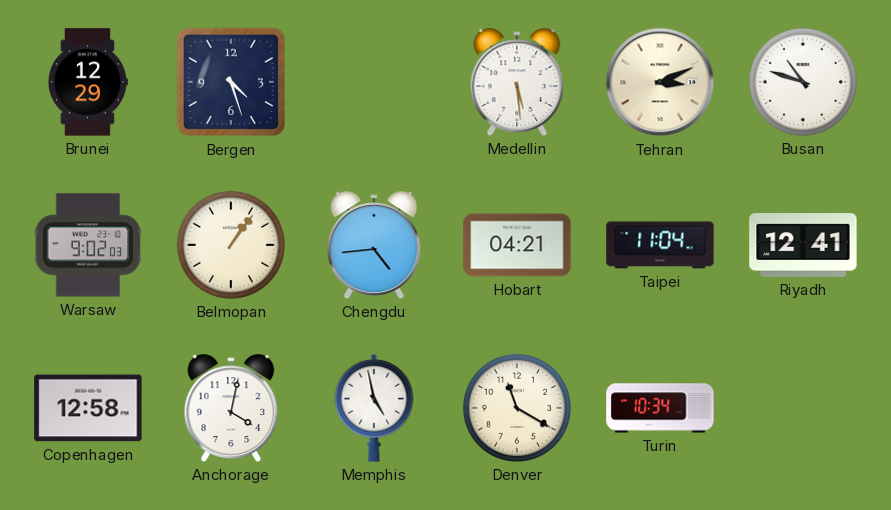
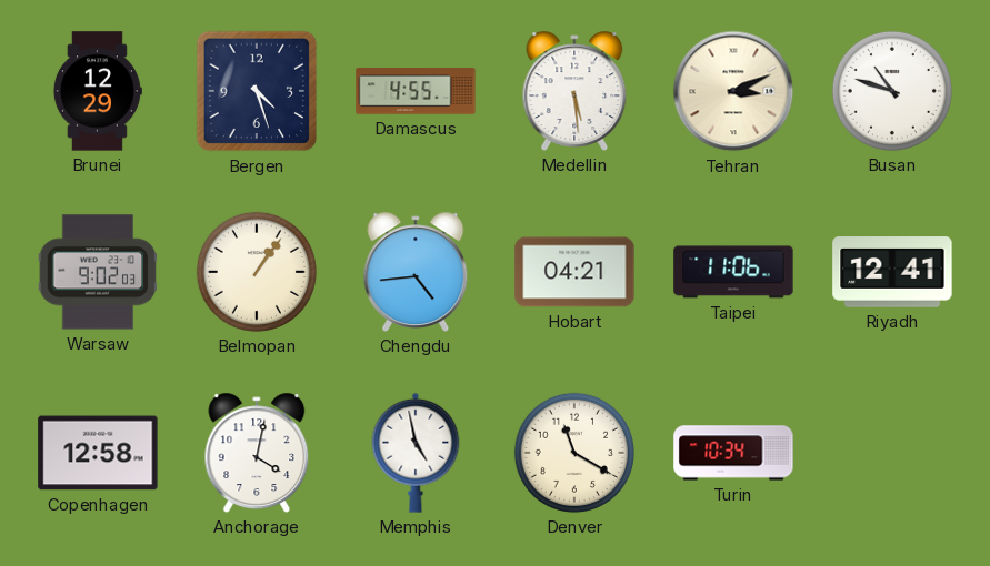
Damascus: none -> 4:55
Taipei: 11:04 -> 11:06
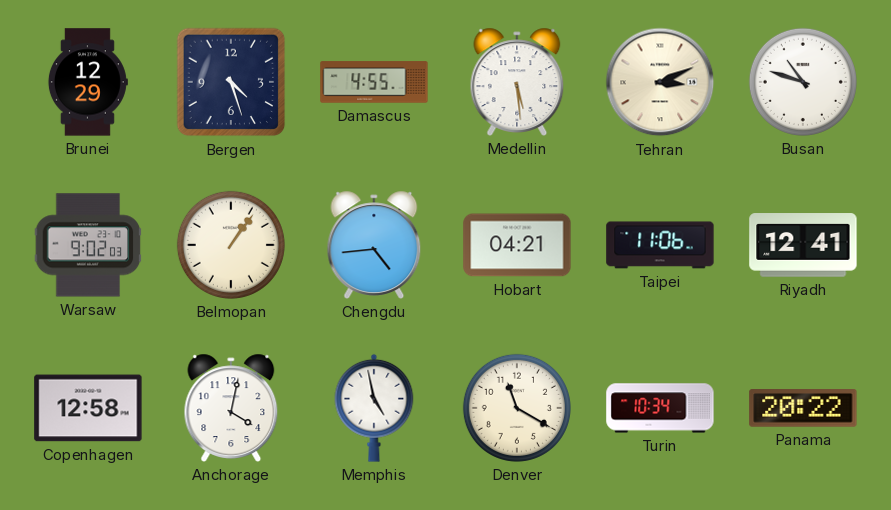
Panama: none -> 20:22
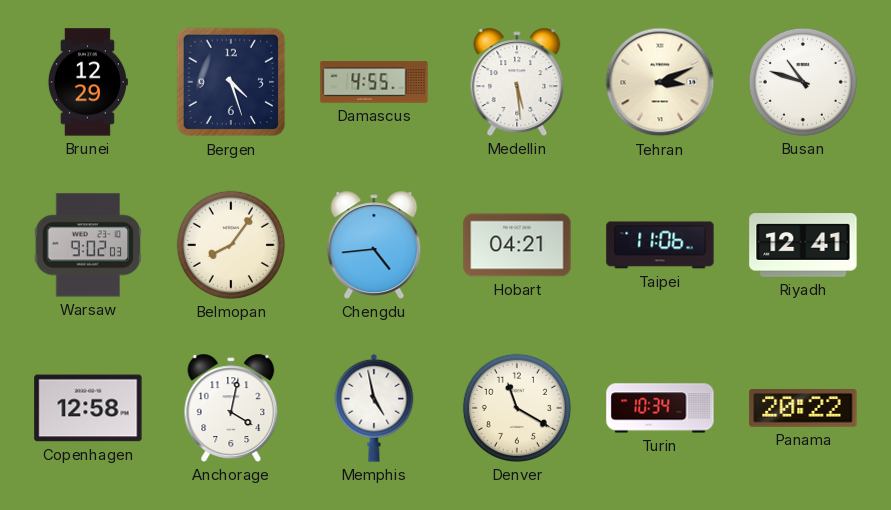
Belmopan: 1:06 -> 8:06
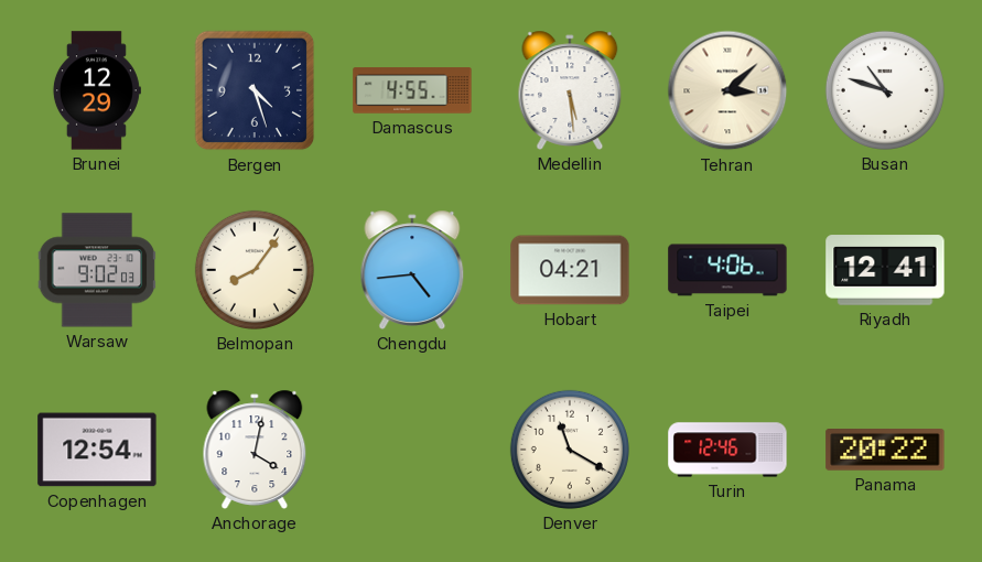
Tehran: 3:11 -> 3:08
Taipei: 11:06 -> 4:06
Copenhagen: 12:58 -> 12:54
Memphis: 4:58 -> none
Turin: 10:34 -> 12:46
